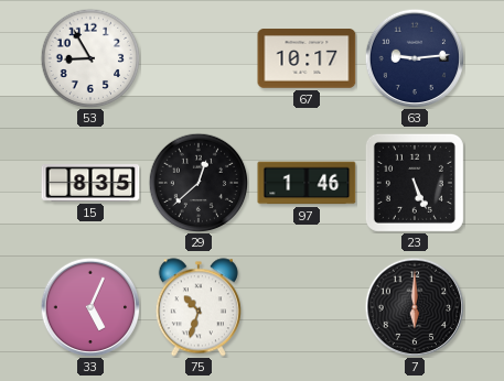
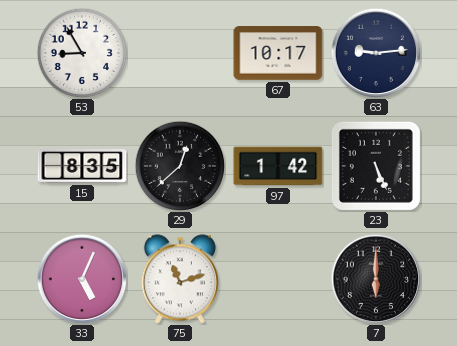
97: 1:46 -> 1:42
75: 10:33 -> 11:12
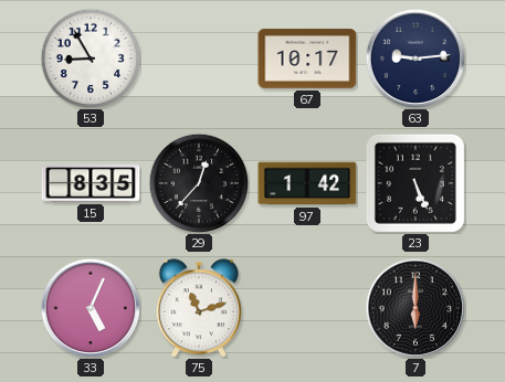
29: 12:38 -> 12:37
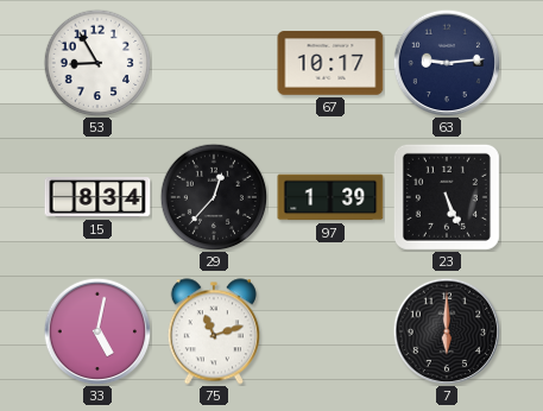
15: 8:35 -> 8:34
97: 1:42 -> 1:39
33: 5:04 -> 5:02
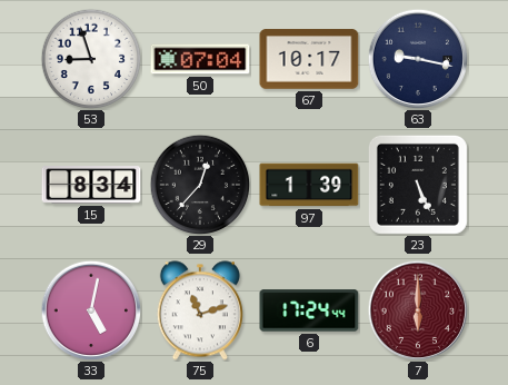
53: 8:55 -> 8:57
50: none -> 07:04
63: 9:14 -> 9:17
6: none -> 17:24
7 dial: black -> burgundy
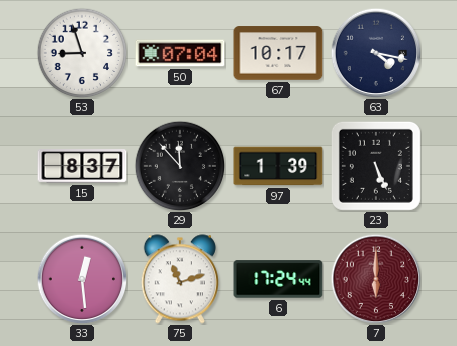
63: 9:17 -> 4:17
15: 8:34 -> 8:37
29: 12:37 -> 11:53
33: 5:02 -> 12:29
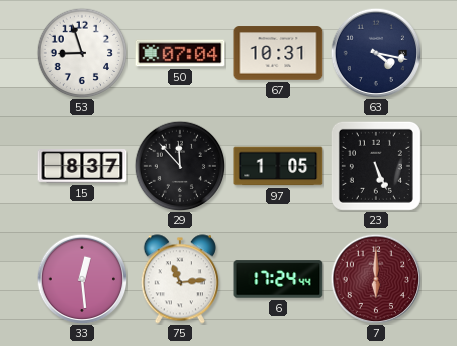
67: 10:17 -> 10:31
97: 1:39 -> 1:05
75: 11:12 -> 11:14
